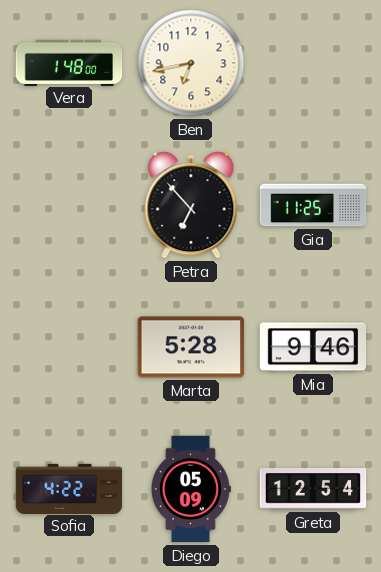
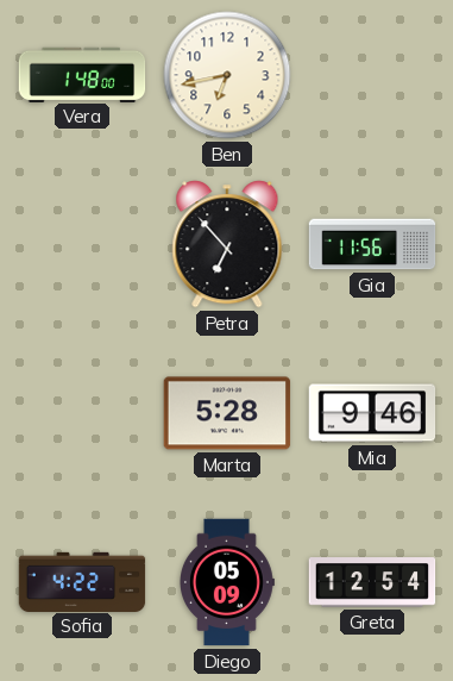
Gia: 11:25 -> 11:56
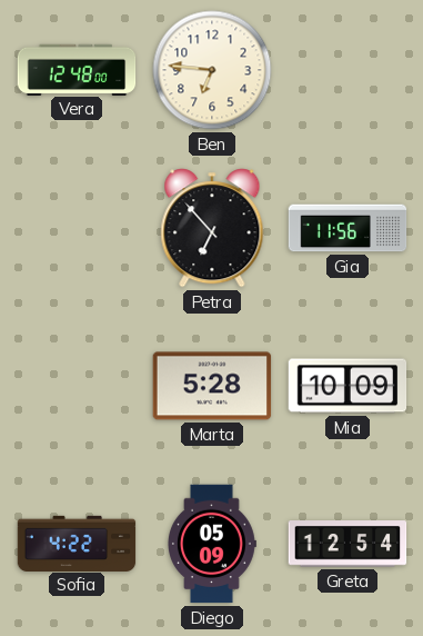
Vera: 1:48 -> 12:48
Ben: 6:43 -> 6:46
Mia: 9:46 -> 10:09
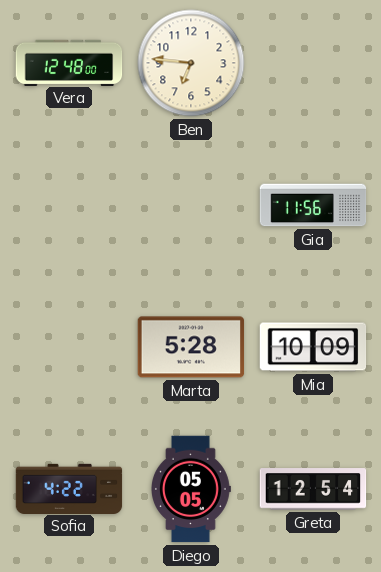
Petra: 6:53 -> none
Diego: 05:09 -> 05:05
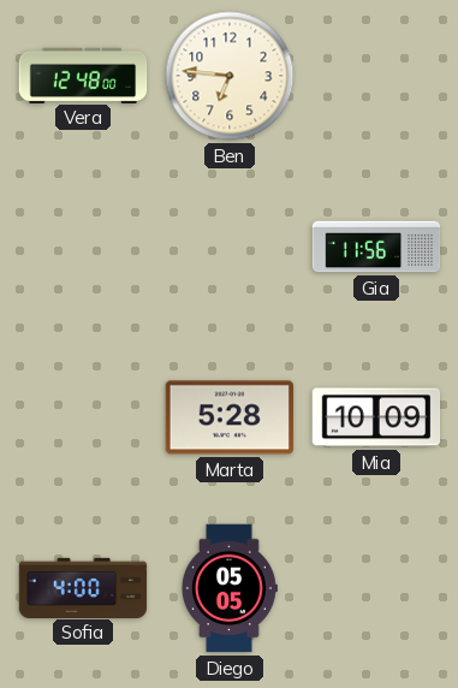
Sofia: 4:22 -> 4:00
Greta: 12:54 -> none
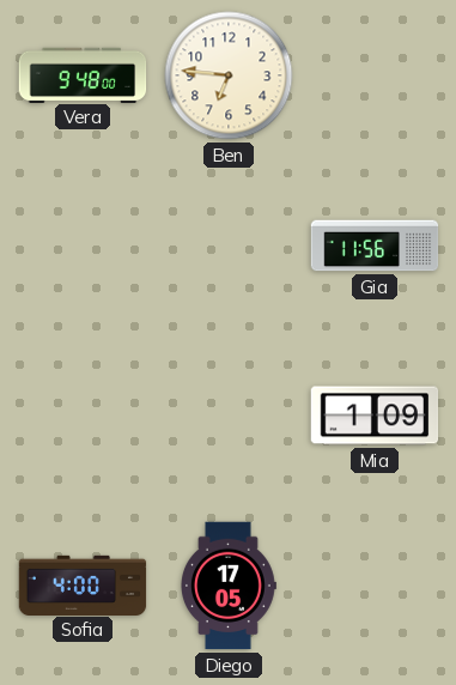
Vera: 12:48 -> 9:48
Marta: 5:28 -> none
Mia: 10:09 -> 1:09
Diego: 05:05 -> 17:05
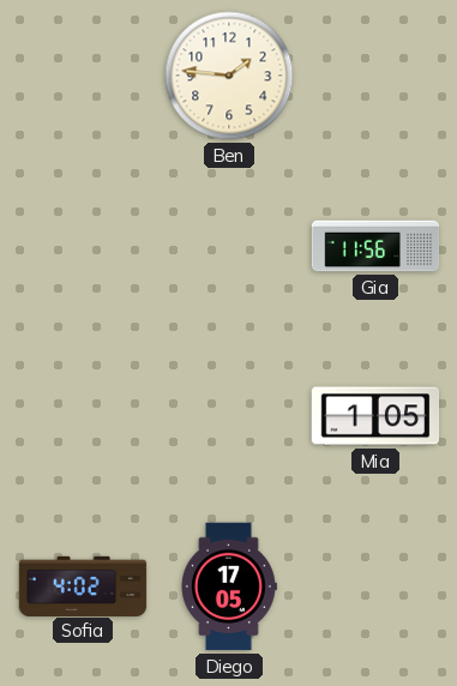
Vera: 9:48 -> none
Ben: 6:46 -> 1:46
Mia: 1:09 -> 1:05
Sofia: 4:00 -> 4:02
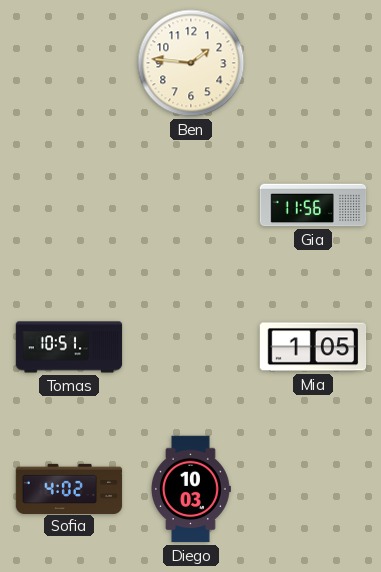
Tomas: none -> 10:51
Diego: 17:05 -> 10:03
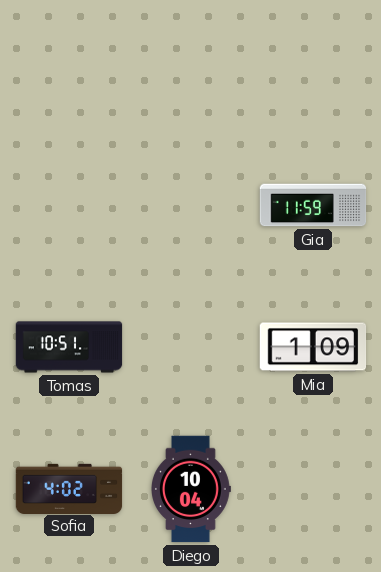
Ben: 1:46 -> none
Gia: 11:56 -> 11:59
Mia: 1:05 -> 1:09
Diego: 10:03 -> 10:04
